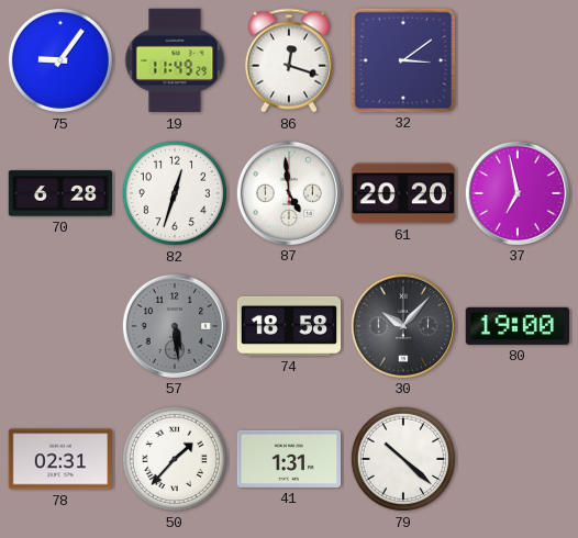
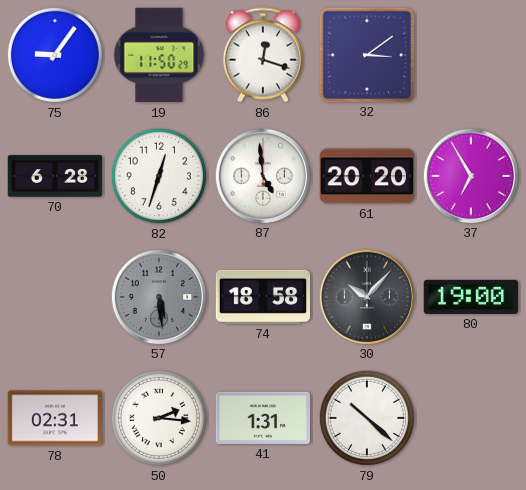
19: 11:49 -> 11:50
37: 6:58 -> 6:55
50: 1:37 -> 2:16
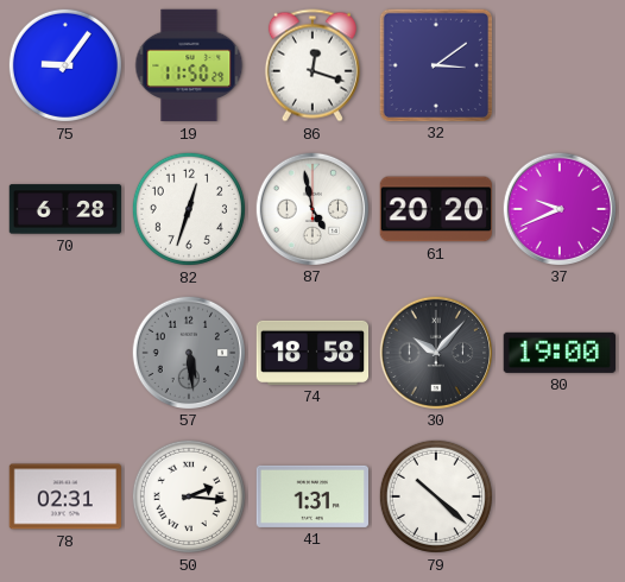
87: 4:59 -> 4:58
37: 6:55 -> 9:41
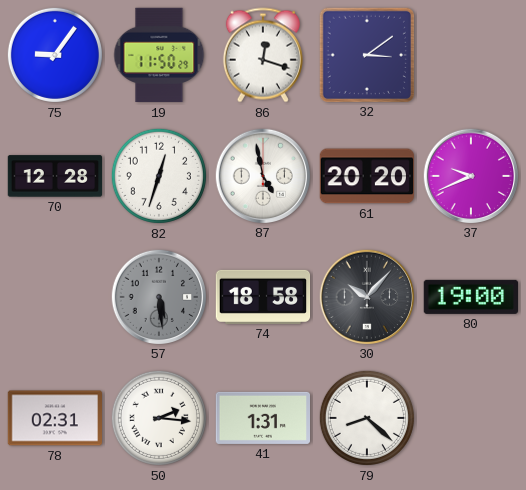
70: 6:28 -> 12:28
79: 10:22 -> 8:22
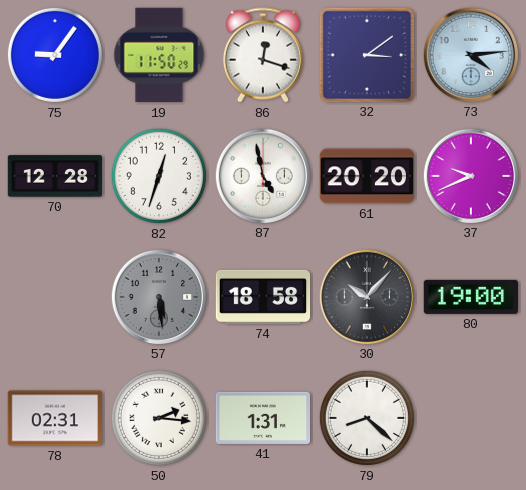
73: none -> 4:14
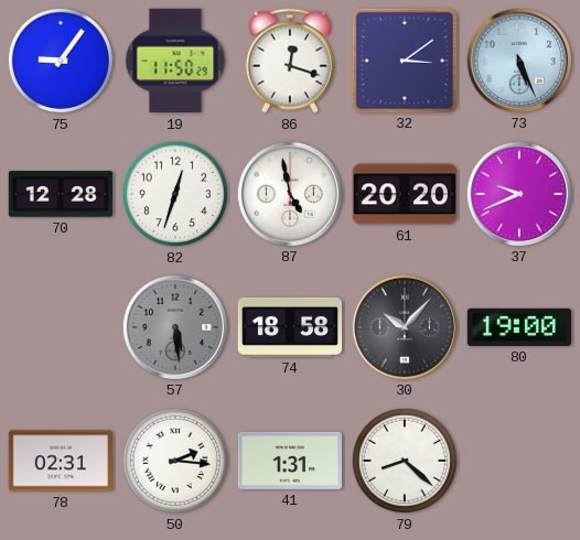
73: 4:14 -> 5:26
